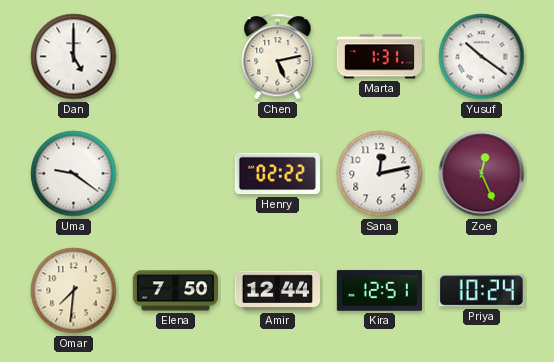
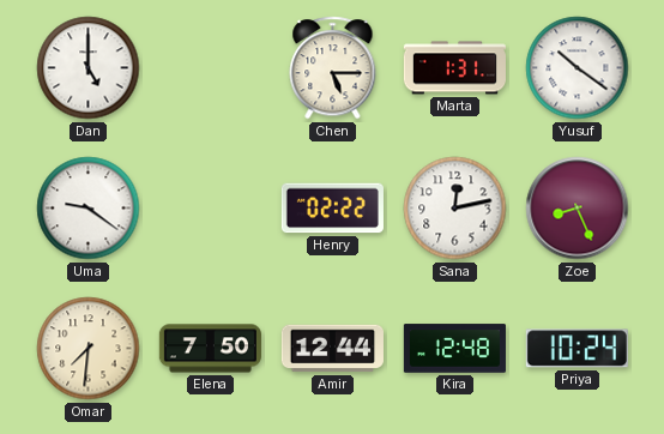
Chen: 5:13 -> 5:15
Zoe: 12:26 -> 8:26
Kira: 12:51 -> 12:48
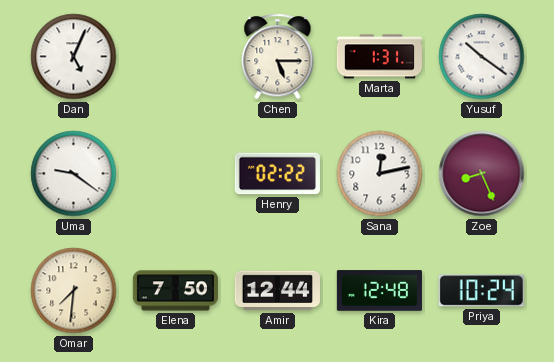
Dan: 5:00 -> 5:04
